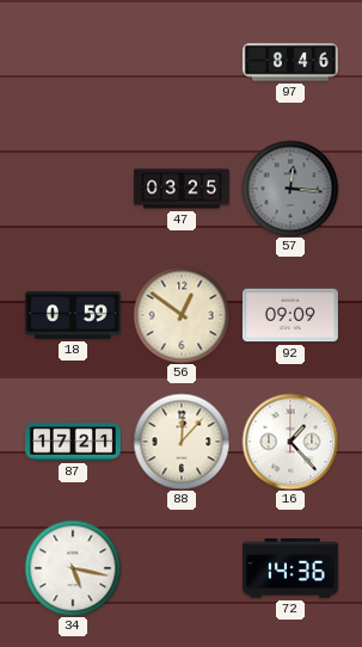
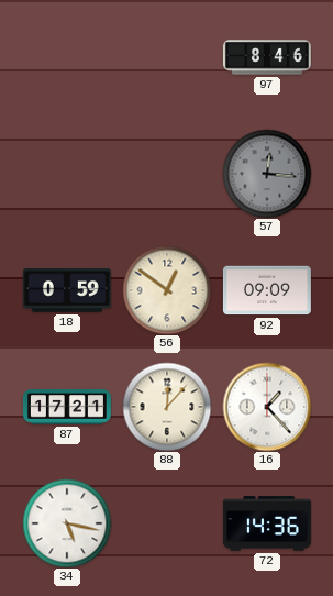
47: 03:25 -> none
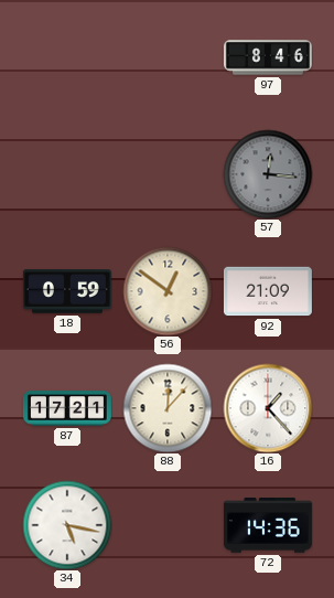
92: 09:09 -> 21:09
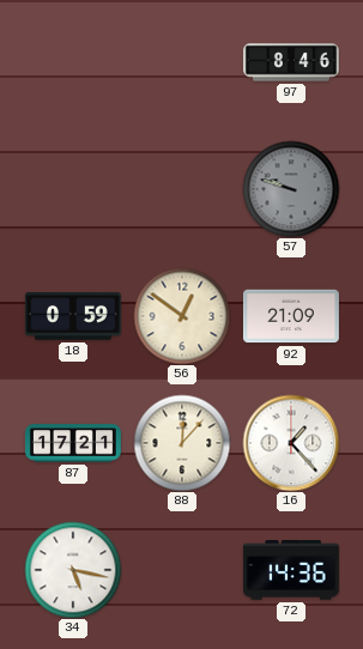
57: 12:16 -> 9:48
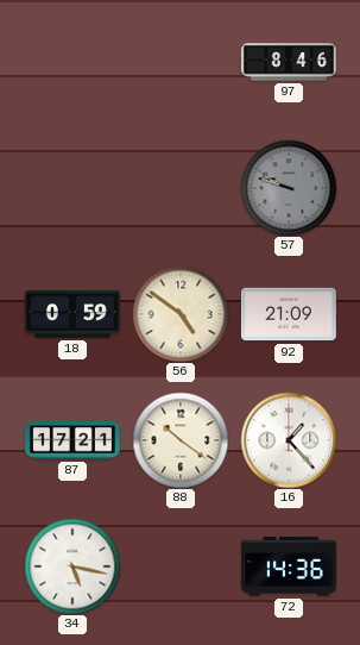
56: 12:51 -> 4:51
88: 12:07 -> 10:21
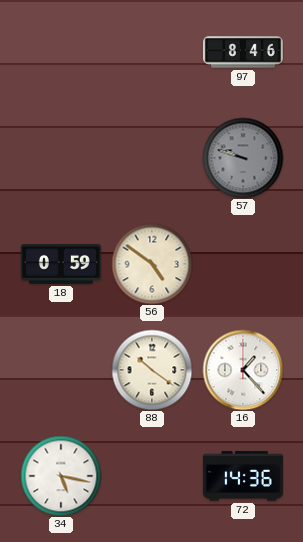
92: 21:09 -> none
87: 17:21 -> none
